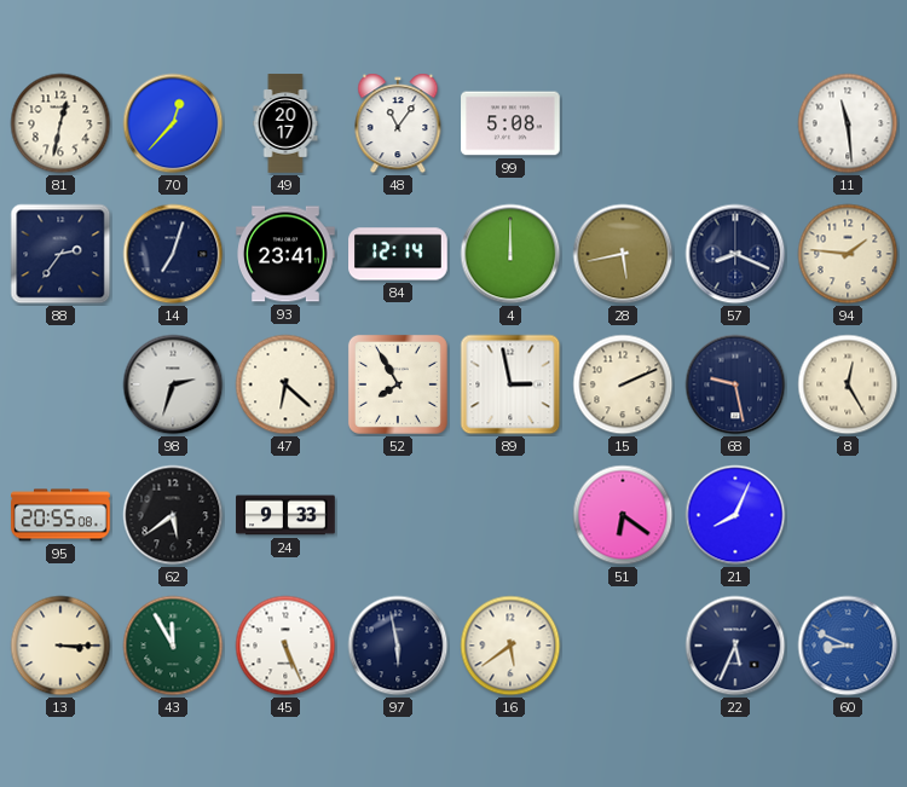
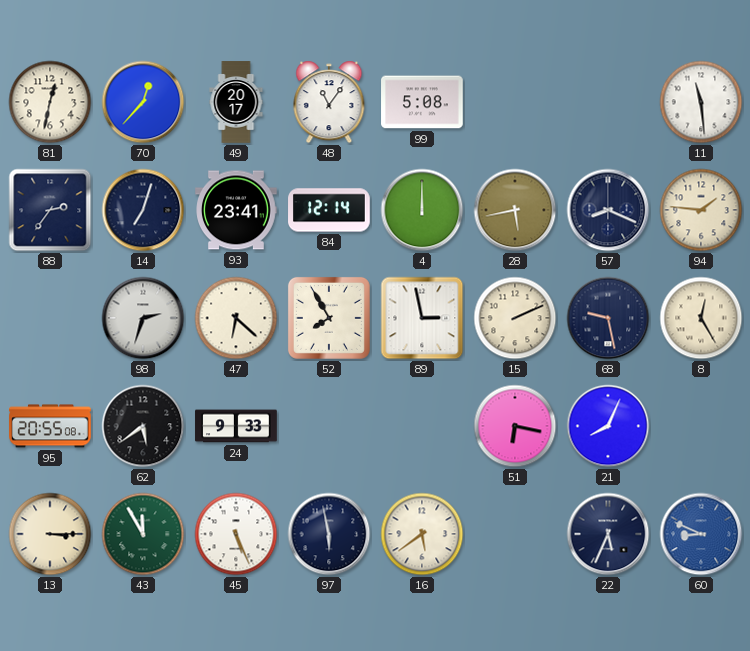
51: 6:21 -> 6:17
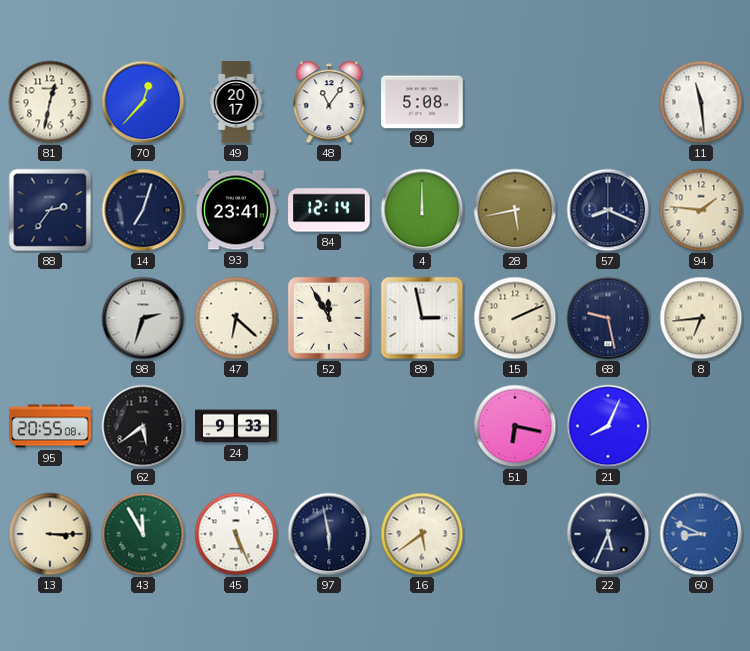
52: 7:55 -> 11:55
8: 12:25 -> 6:44
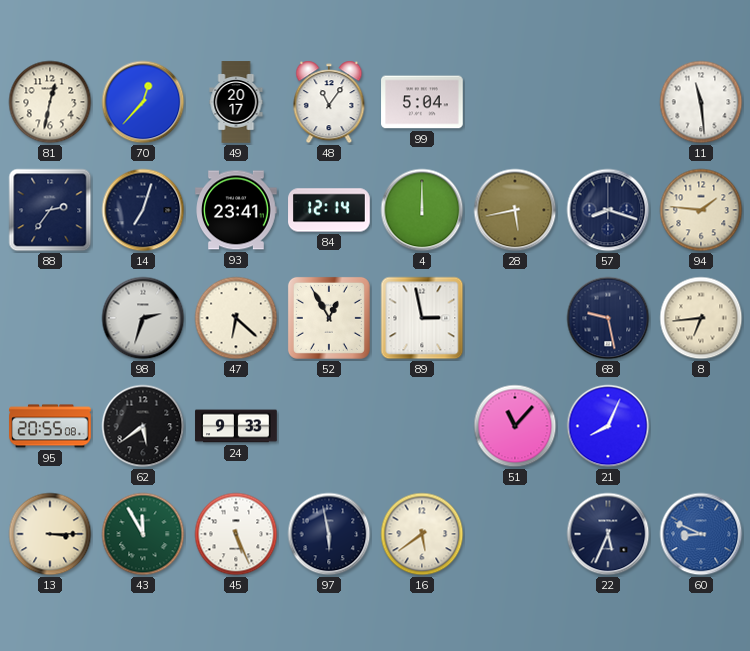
99: 5:08 -> 5:04
57: 8:19 -> 8:18
52: 11:55 -> 12:55
15: 2:11 -> none
51: 6:17 -> 11:07
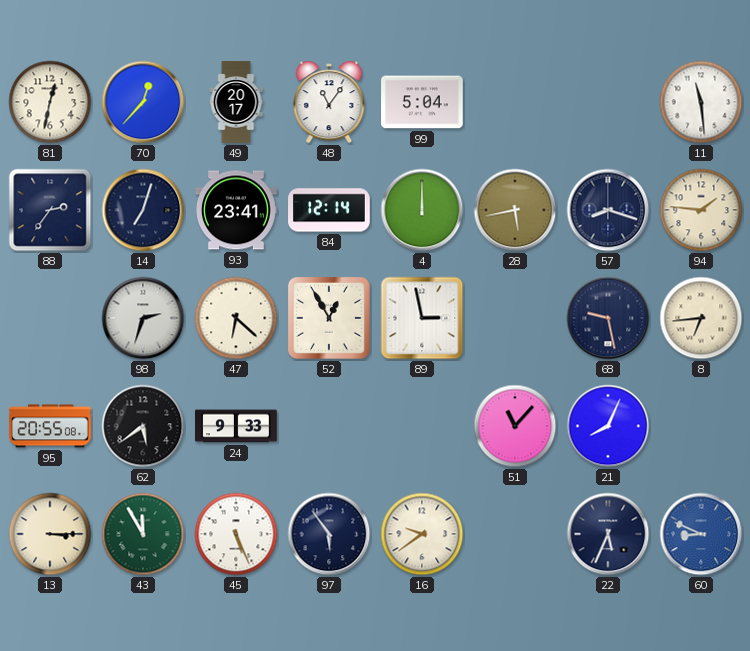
97: 5:58 -> 5:54
16: 5:39 -> 9:39
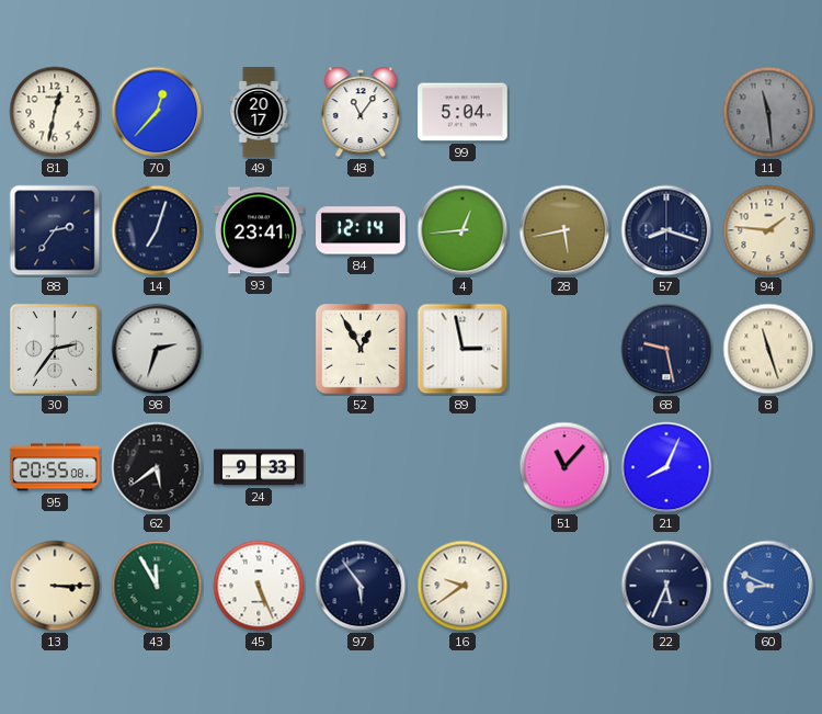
11 dial: white -> grey
4: 12:00 -> 12:44
30: none -> 2:36
47: 6:22 -> none
8: 6:44 -> 11:27
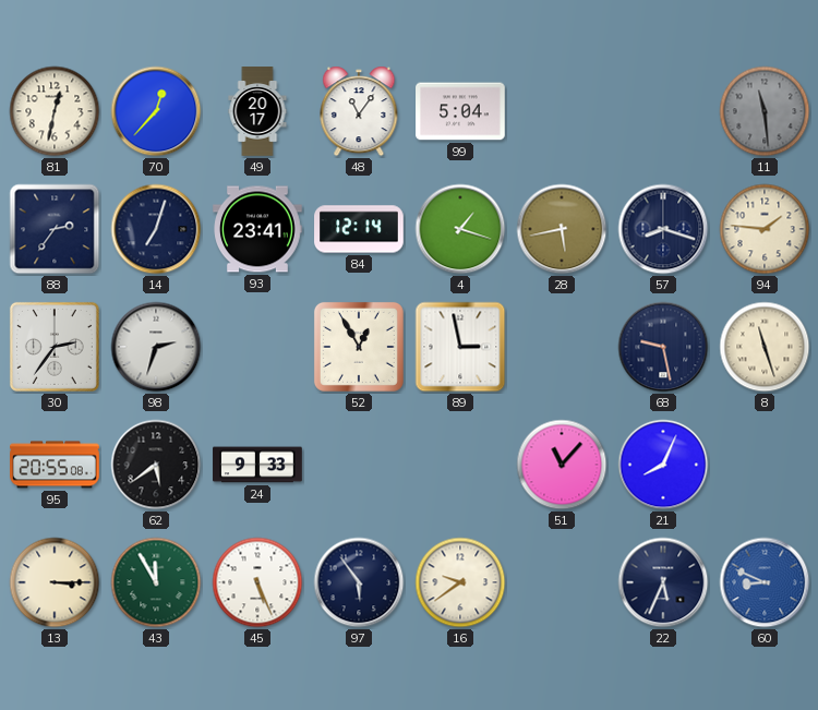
4: 12:44 -> 1:18
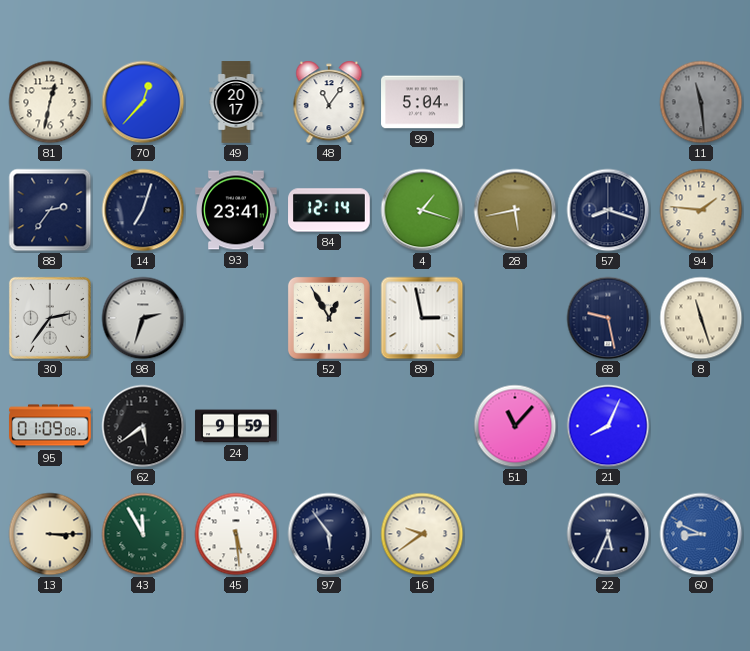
95: 20:55 -> 01:09
24: 9:33 -> 9:59
45: 5:26 -> 5:29
